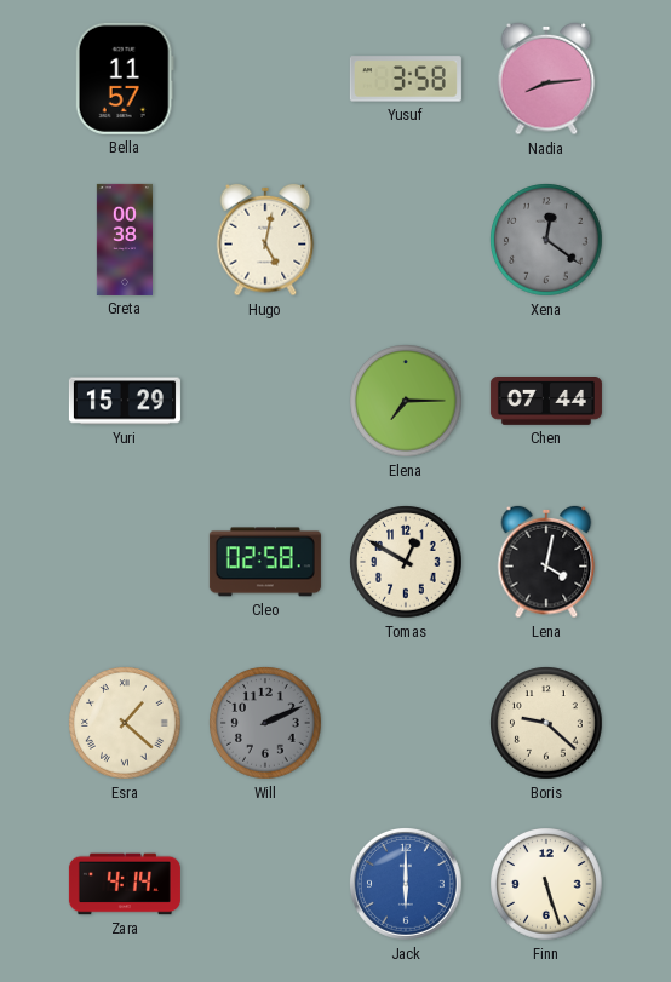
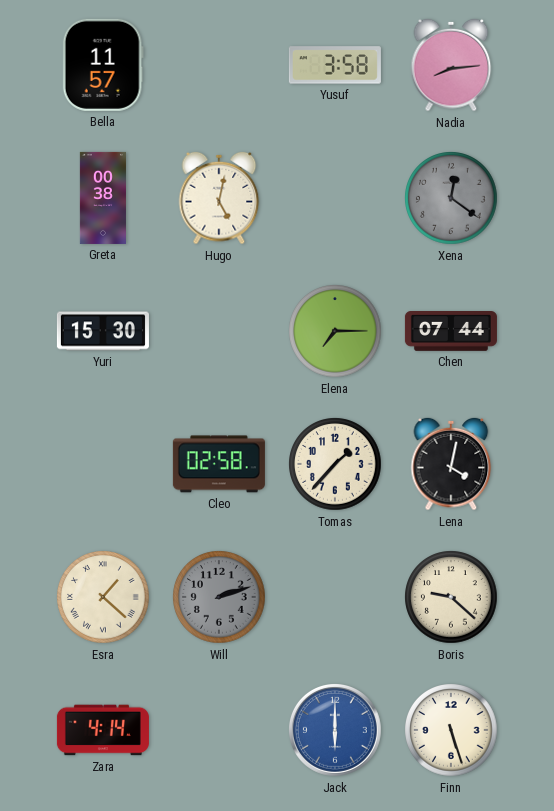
Yuri: 15:29 -> 15:30
Tomas: 12:50 -> 1:37
Will: 2:11 -> 2:12
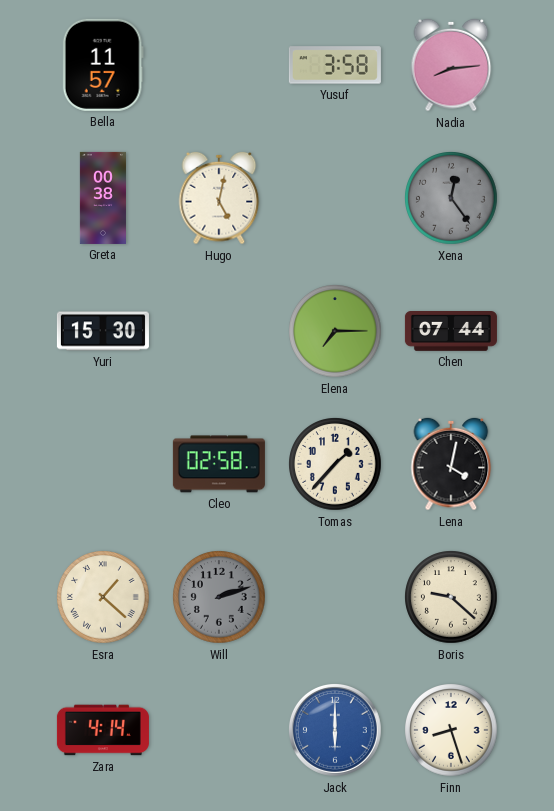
Xena: 12:21 -> 12:24
Finn: 5:27 -> 8:27
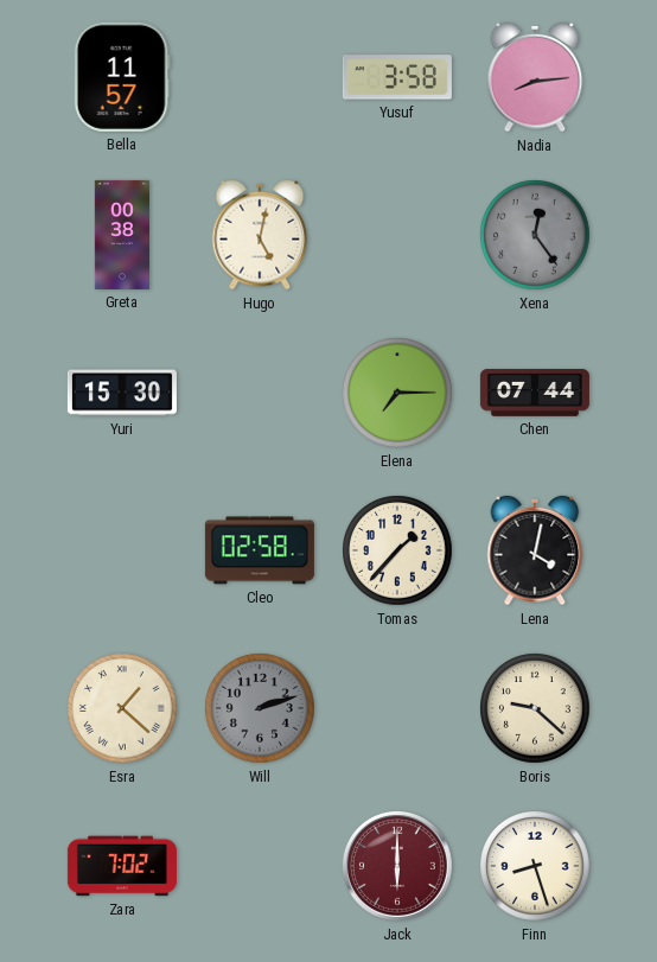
Zara: 4:14 -> 7:02
Jack dial: blue -> burgundy
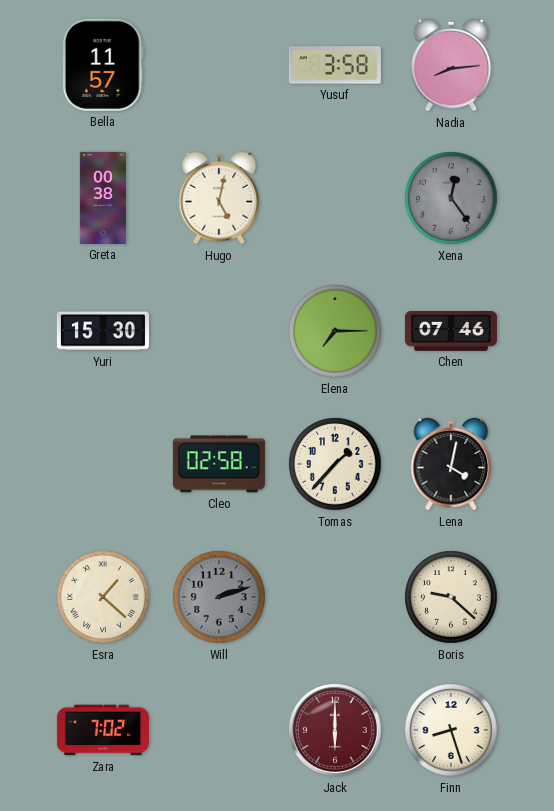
Chen: 07:44 -> 07:46
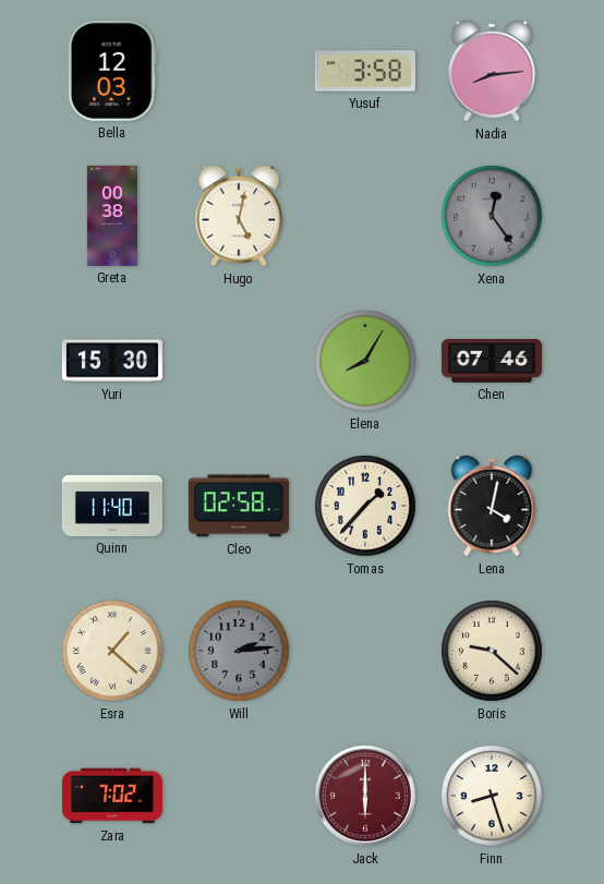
Bella: 11:57 -> 12:03
Elena: 7:15 -> 8:05
Quinn: none -> 11:40
Will: 2:12 -> 2:14
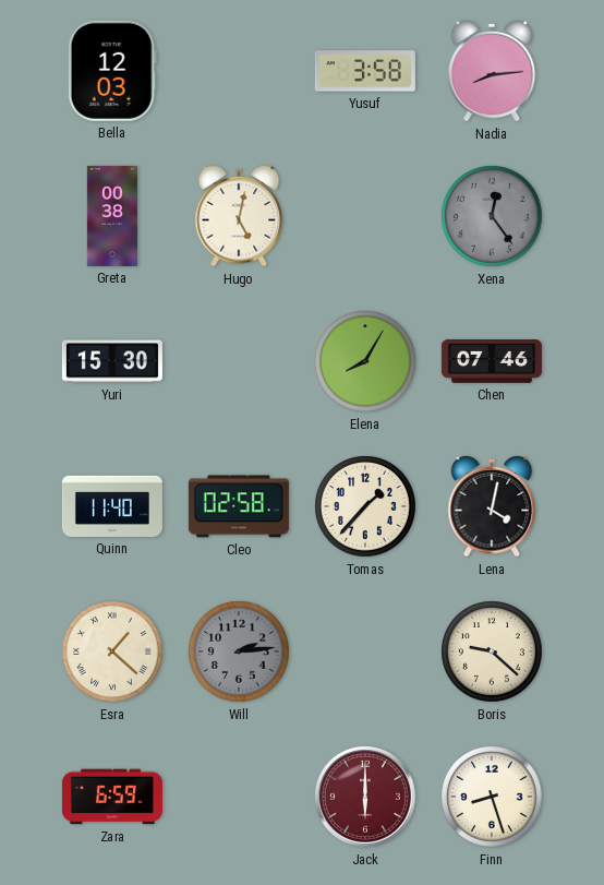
Zara: 7:02 -> 6:59
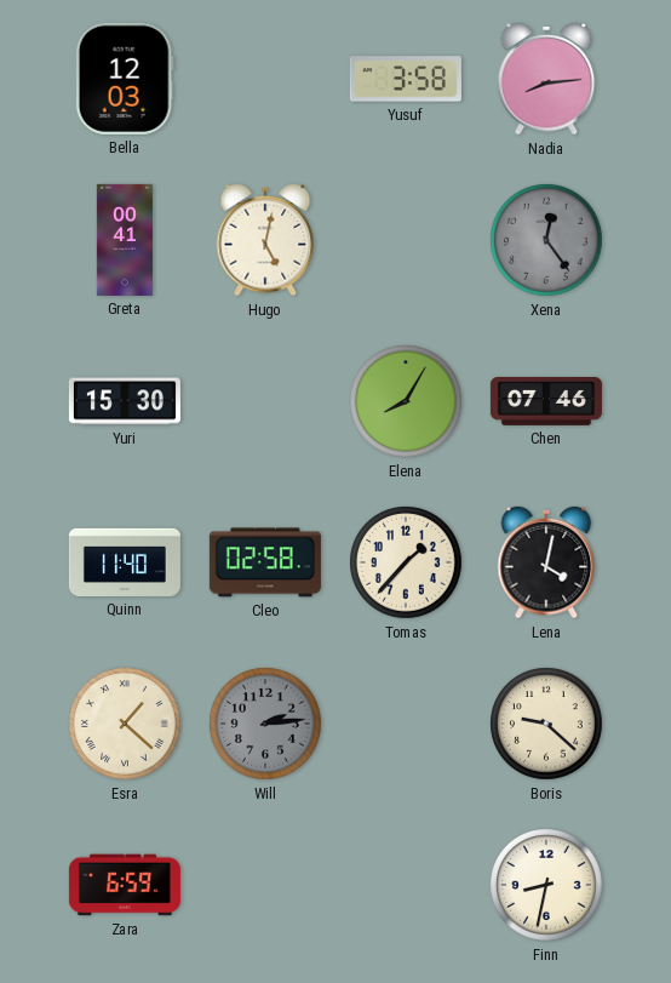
Greta: 00:38 -> 00:41
Jack: 6:00 -> none
Finn: 8:27 -> 8:32
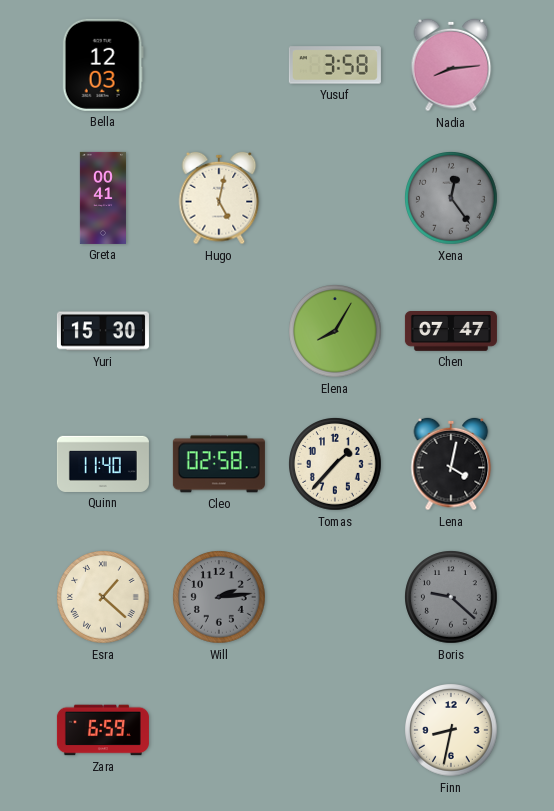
Chen: 07:46 -> 07:47
Boris dial: cream -> grey
